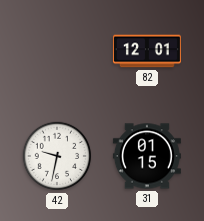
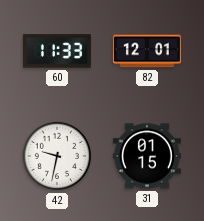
60: none -> 11:33
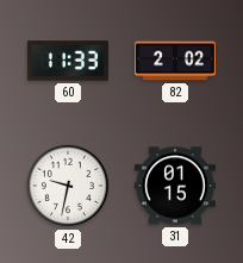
82: 12:01 -> 2:02
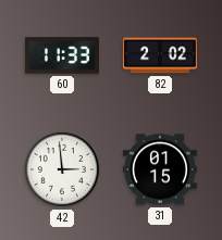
42: 9:32 -> 2:59
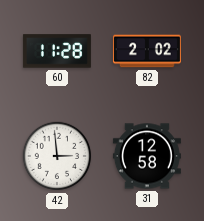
60: 11:33 -> 11:28
31: 01:15 -> 12:58
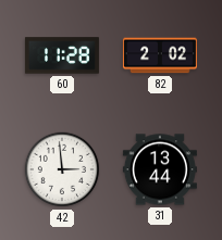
31: 12:58 -> 13:44
